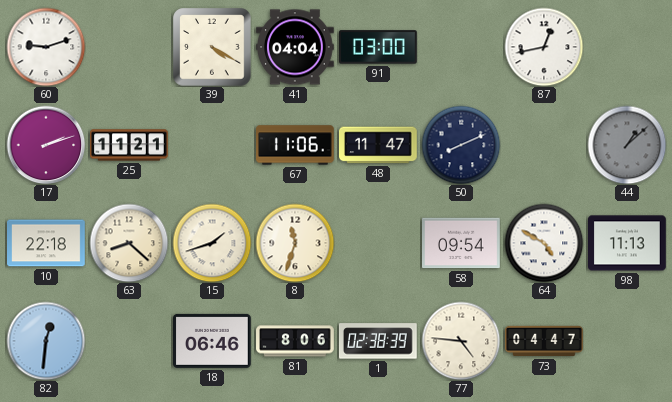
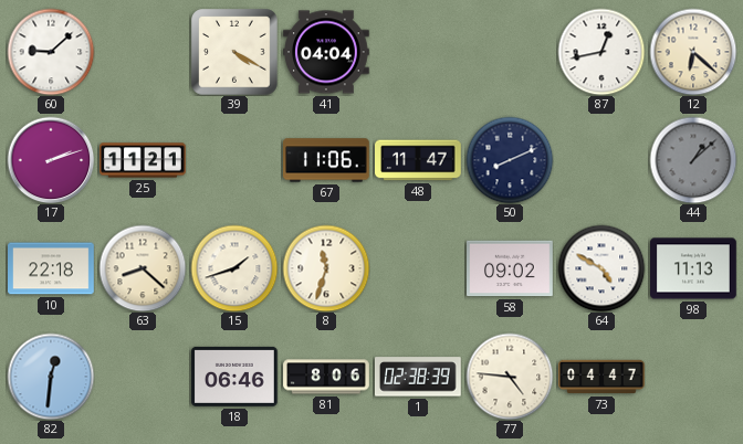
60: 9:12 -> 9:08
91: 03:00 -> none
12: none -> 6:22
58: 09:54 -> 09:02
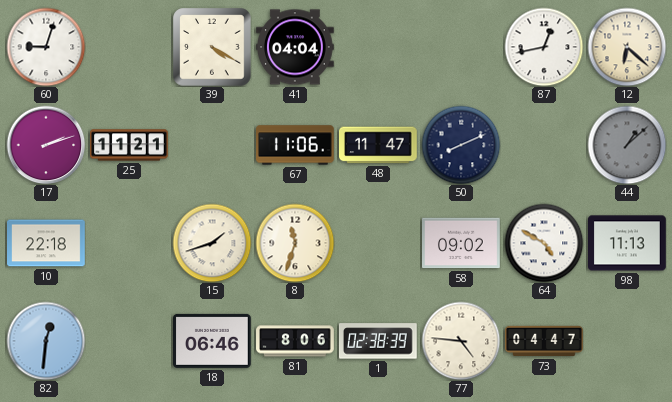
60: 9:08 -> 9:03
63: 8:22 -> none
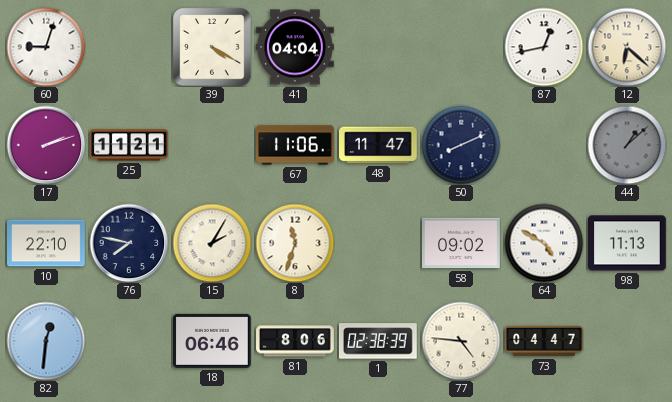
10: 22:18 -> 22:10
76: none -> 7:47
15: 1:42 -> 2:05
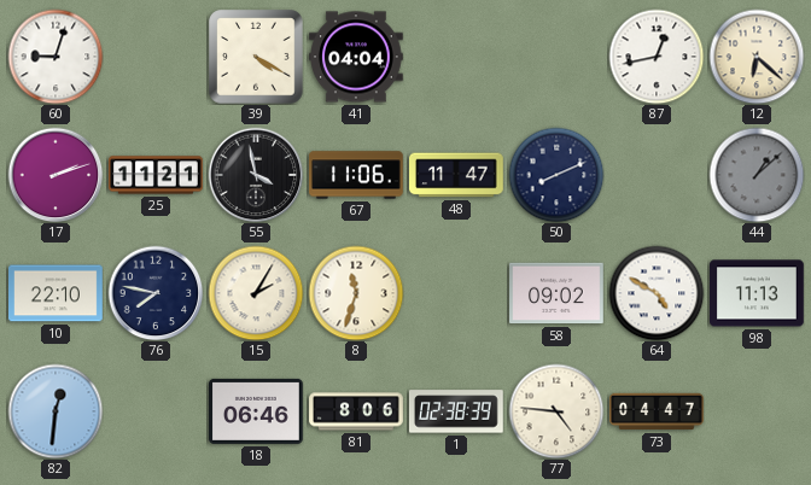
55: none -> 3:58
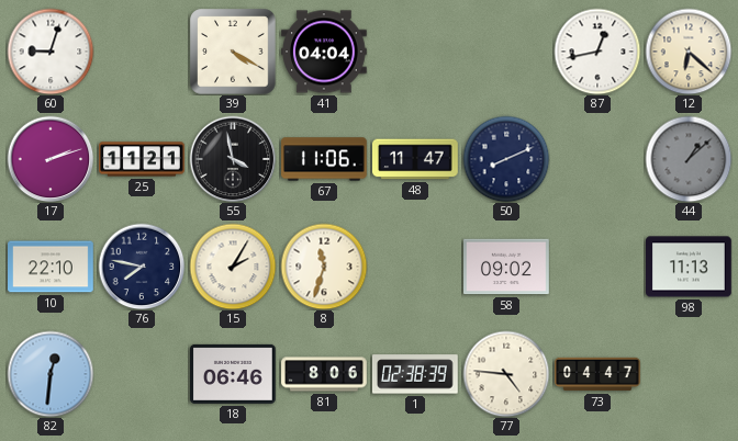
64: 4:50 -> none
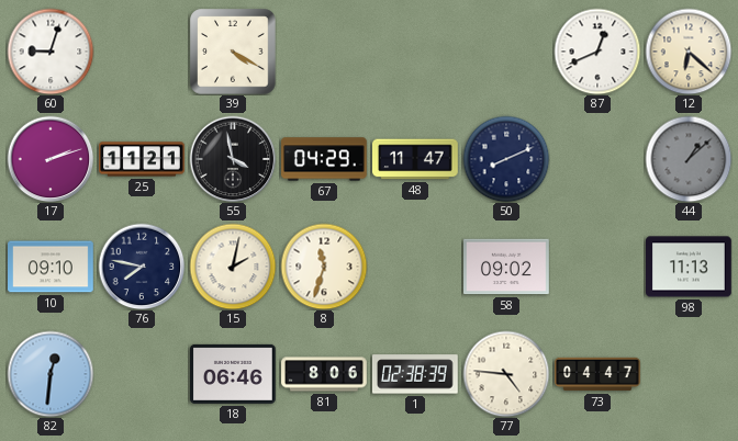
41: 04:04 -> none
87: 12:43 -> 12:41
67: 11:06 -> 04:29
10: 22:10 -> 09:10
15: 2:05 -> 2:02
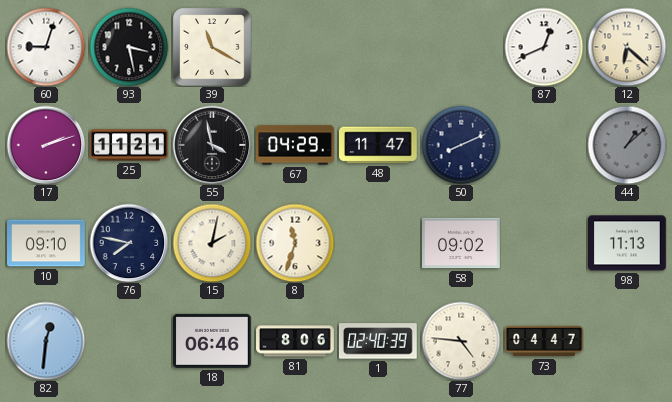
93: none -> 3:28
39: 4:20 -> 11:20
1: 02:38 -> 02:40
